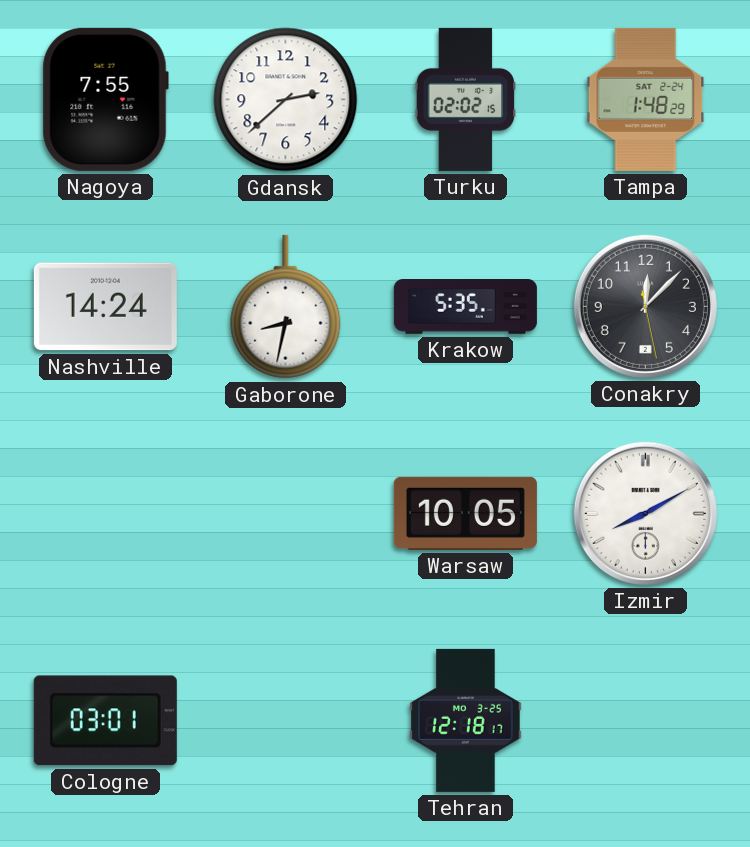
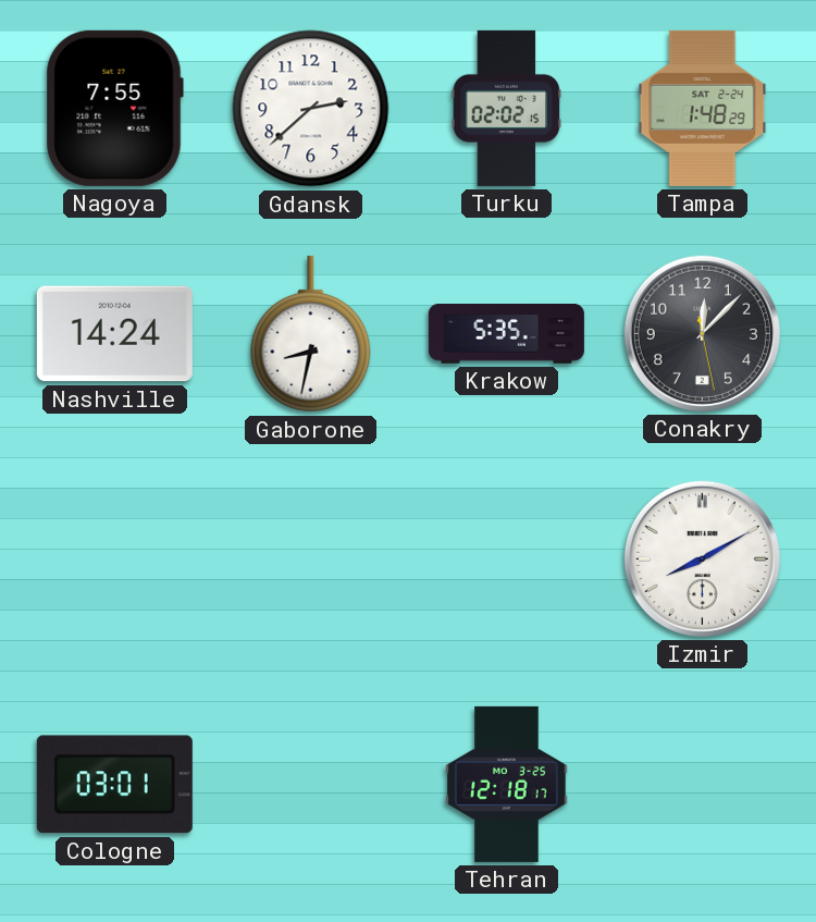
Warsaw: 10:05 -> none
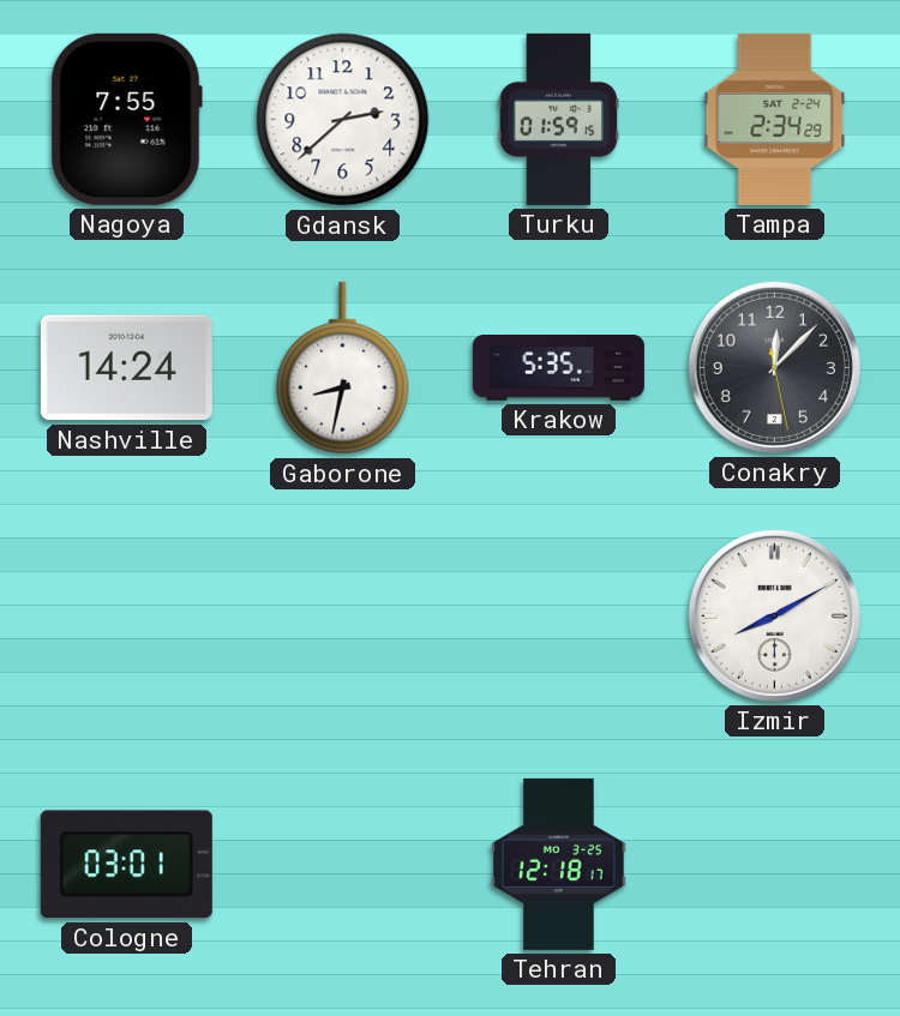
Turku: 02:02 -> 01:59
Tampa: 1:48 -> 2:34
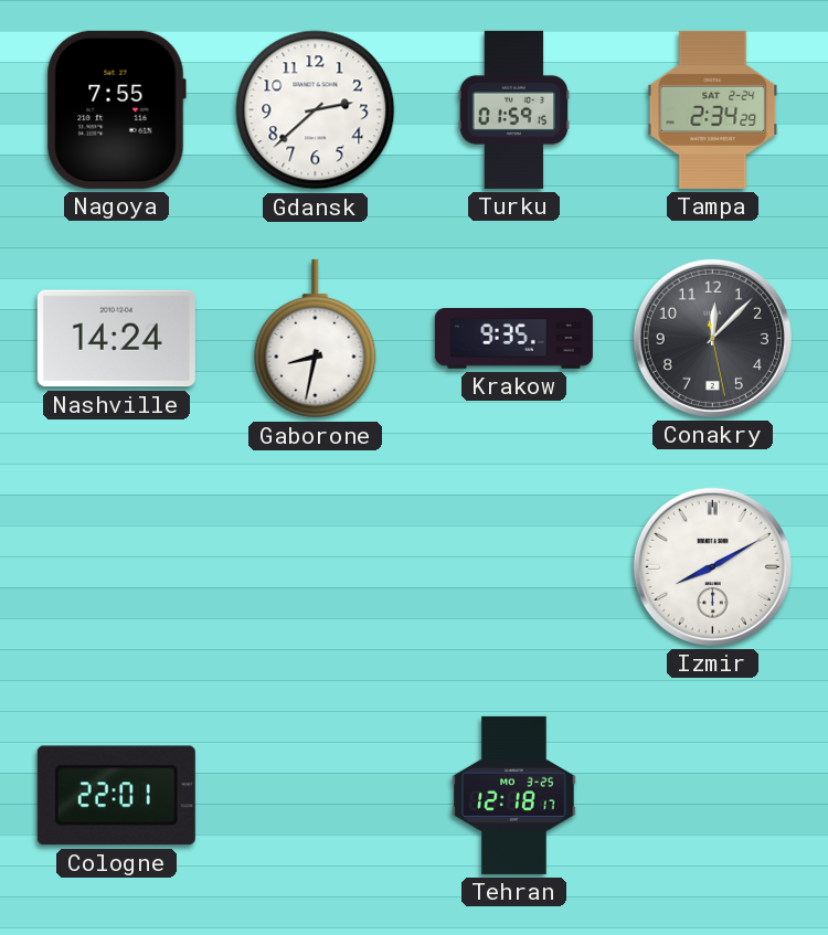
Krakow: 5:35 -> 9:35
Cologne: 03:01 -> 22:01
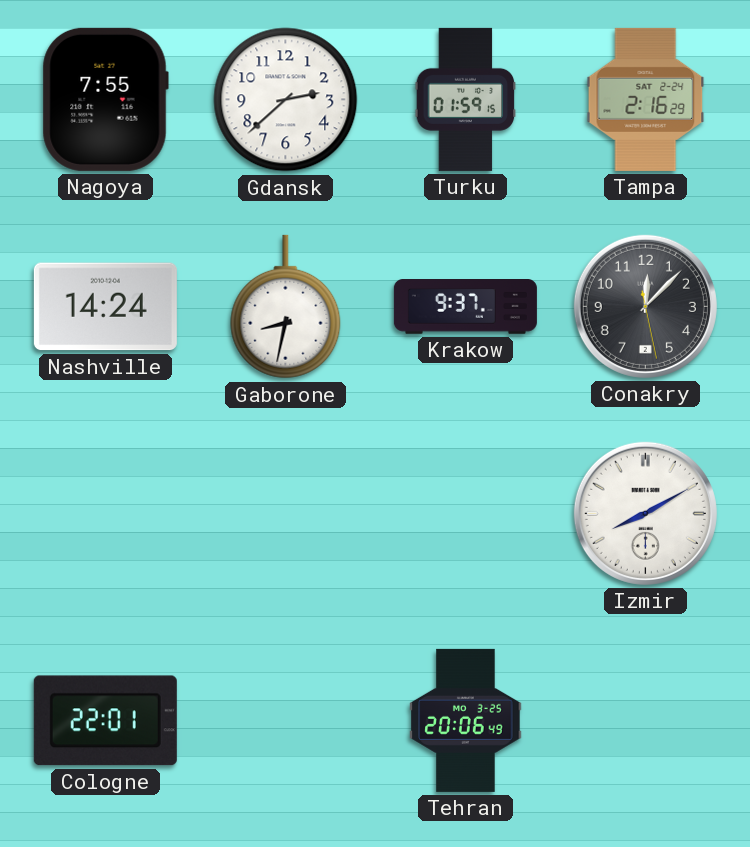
Tampa: 2:34 -> 2:16
Krakow: 9:35 -> 9:37
Tehran: 12:18 -> 20:06
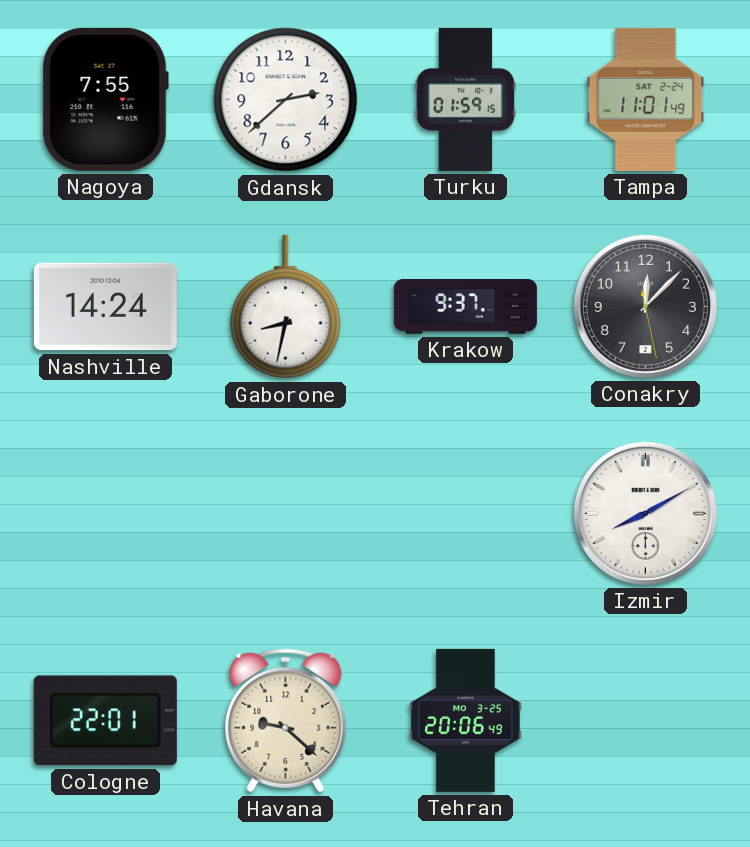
Tampa: 2:16 -> 11:01
Havana: none -> 9:22
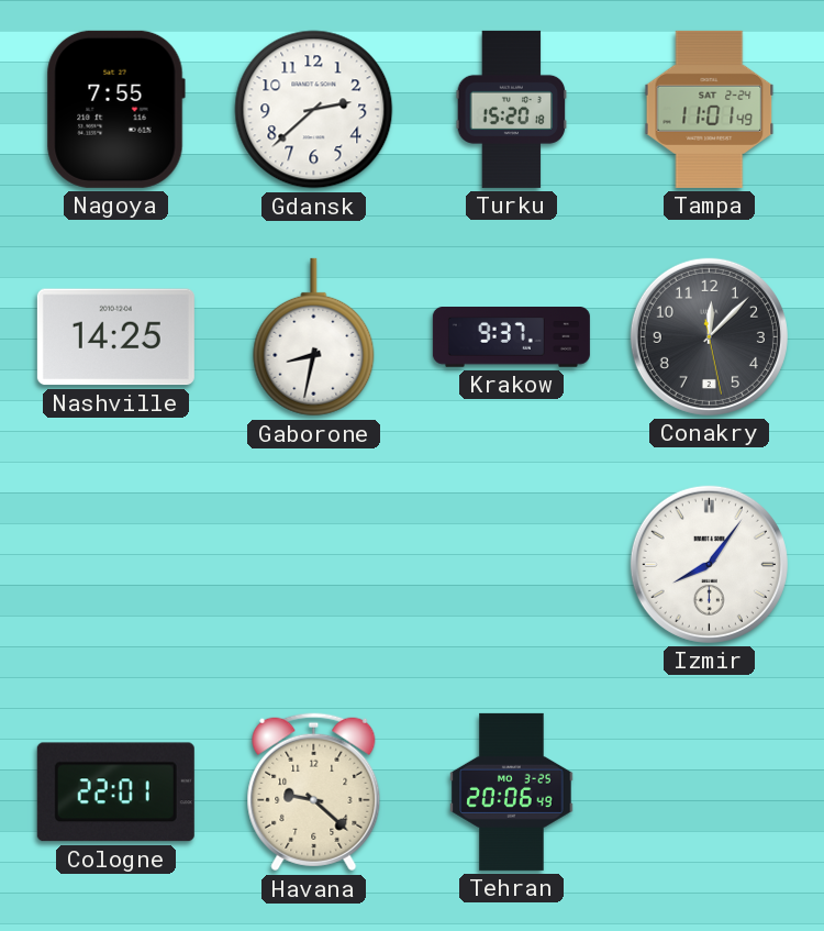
Turku: 01:59 -> 15:20
Nashville: 14:24 -> 14:25
Izmir: 8:10 -> 8:06
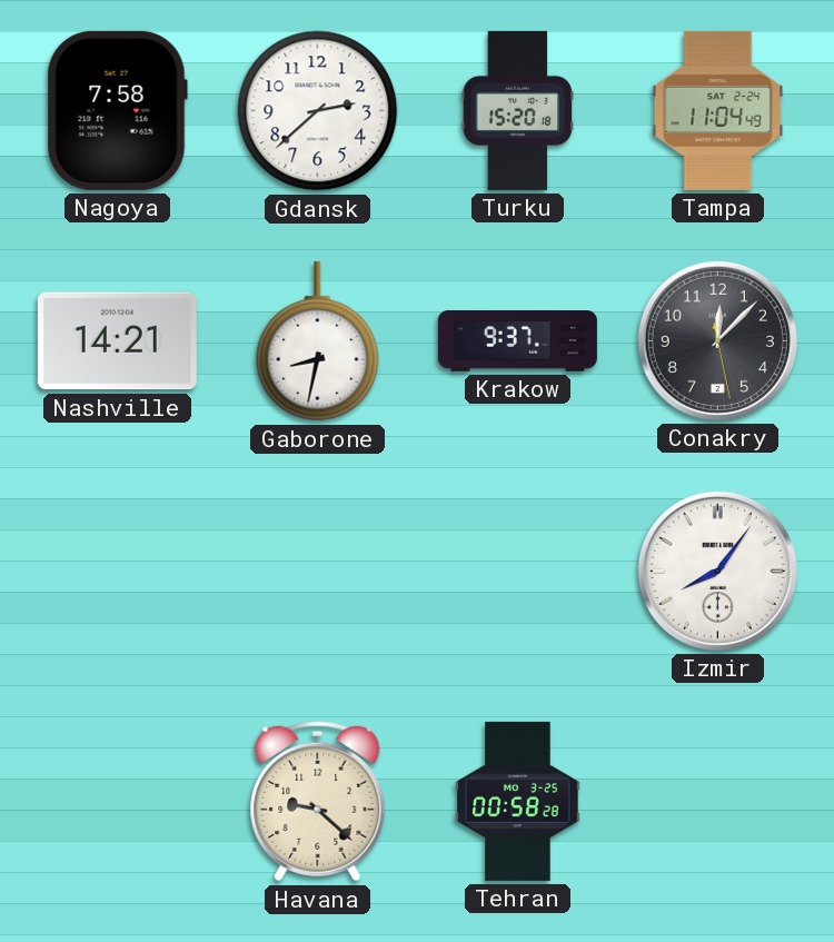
Nagoya: 7:55 -> 7:58
Tampa: 11:01 -> 11:04
Nashville: 14:25 -> 14:21
Cologne: 22:01 -> none
Tehran: 20:06 -> 00:58
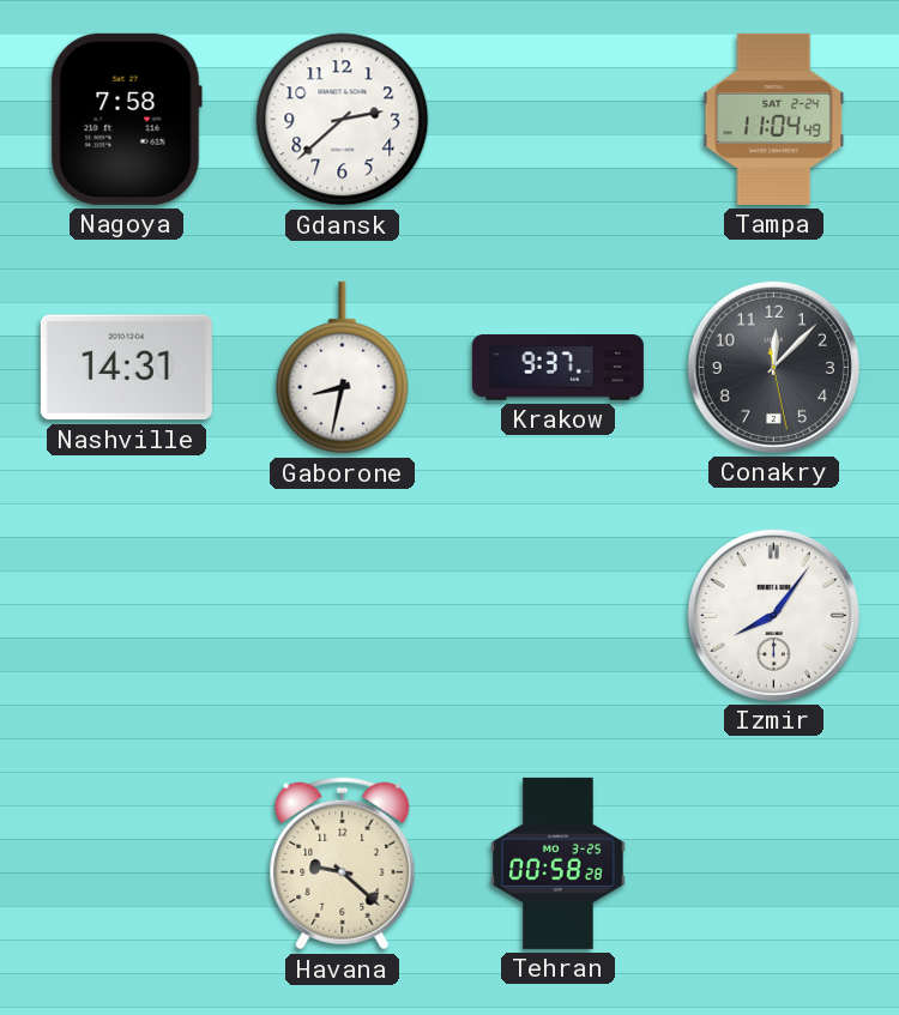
Turku: 15:20 -> none
Nashville: 14:21 -> 14:31
